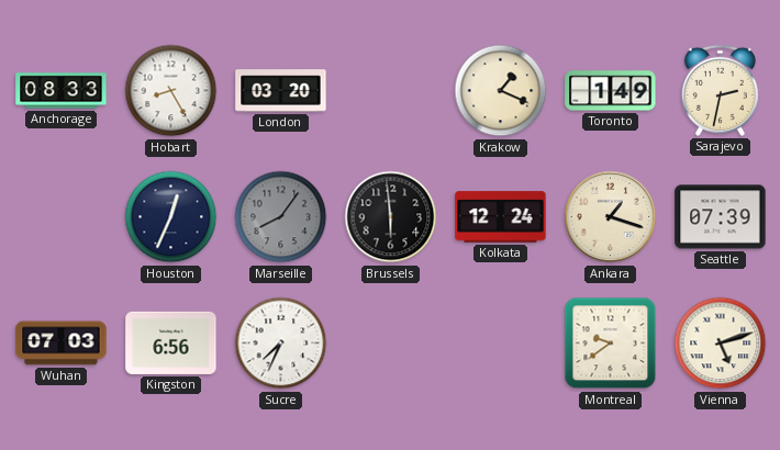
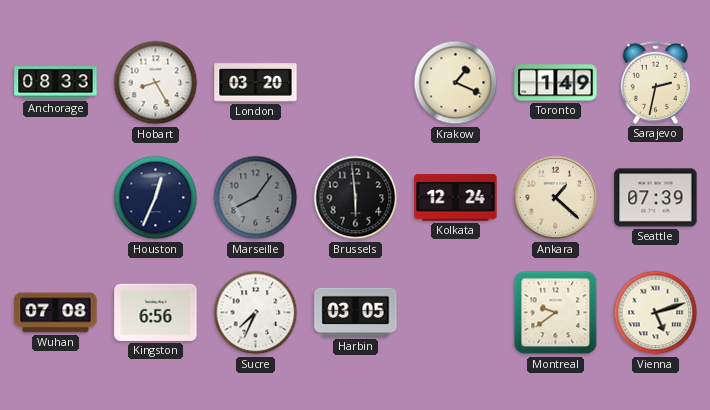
Ankara: 1:18 -> 1:22
Wuhan: 07:03 -> 07:08
Harbin: none -> 03:05
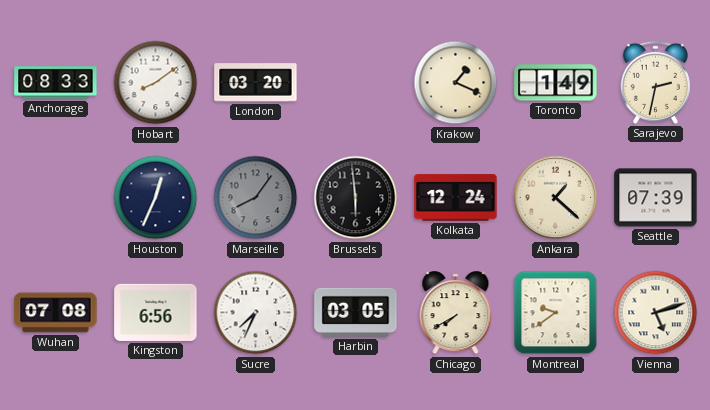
Hobart: 8:25 -> 8:09
Chicago: none -> 7:40
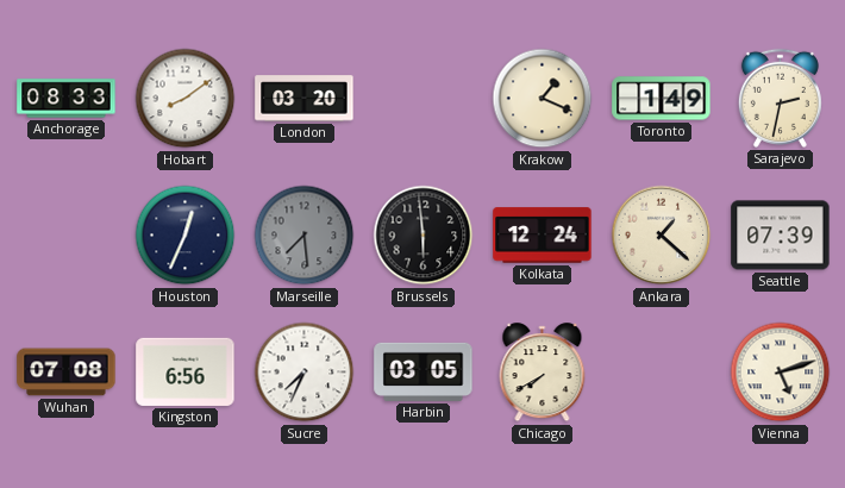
Marseille: 8:06 -> 7:29
Montreal: 9:39 -> none
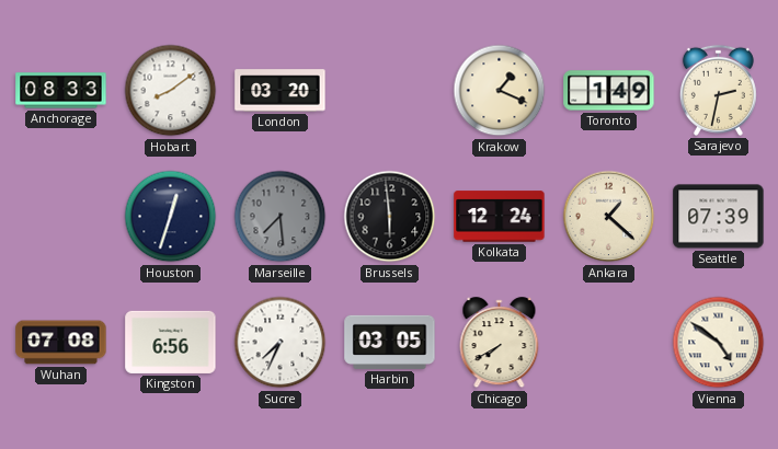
Houston: 12:34 -> 12:33
Vienna: 5:12 -> 4:51
